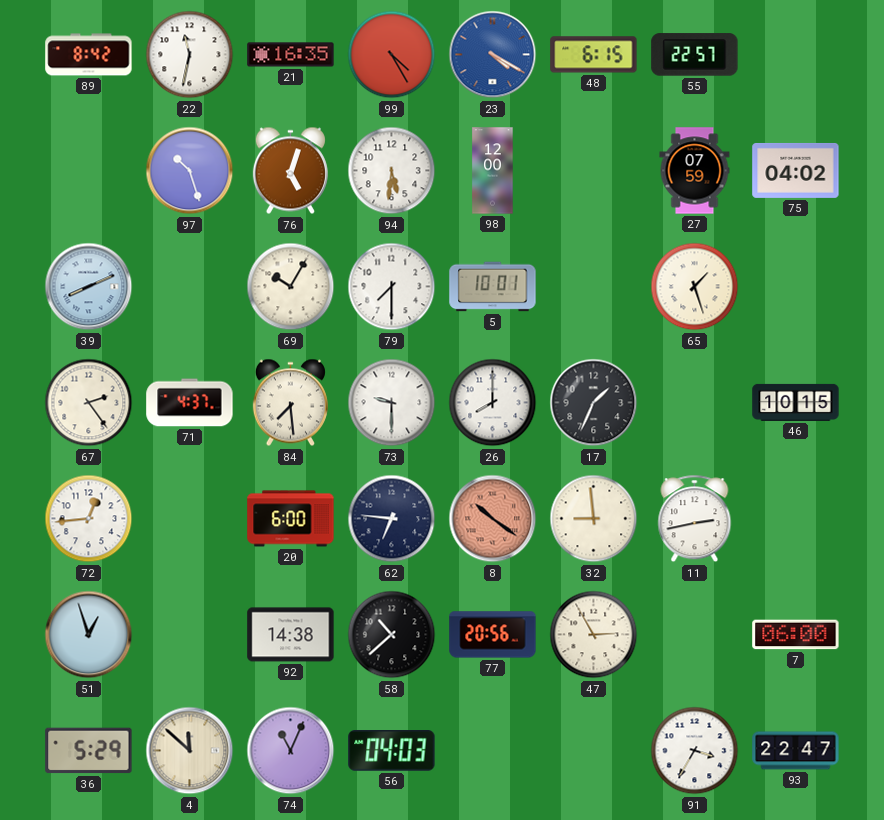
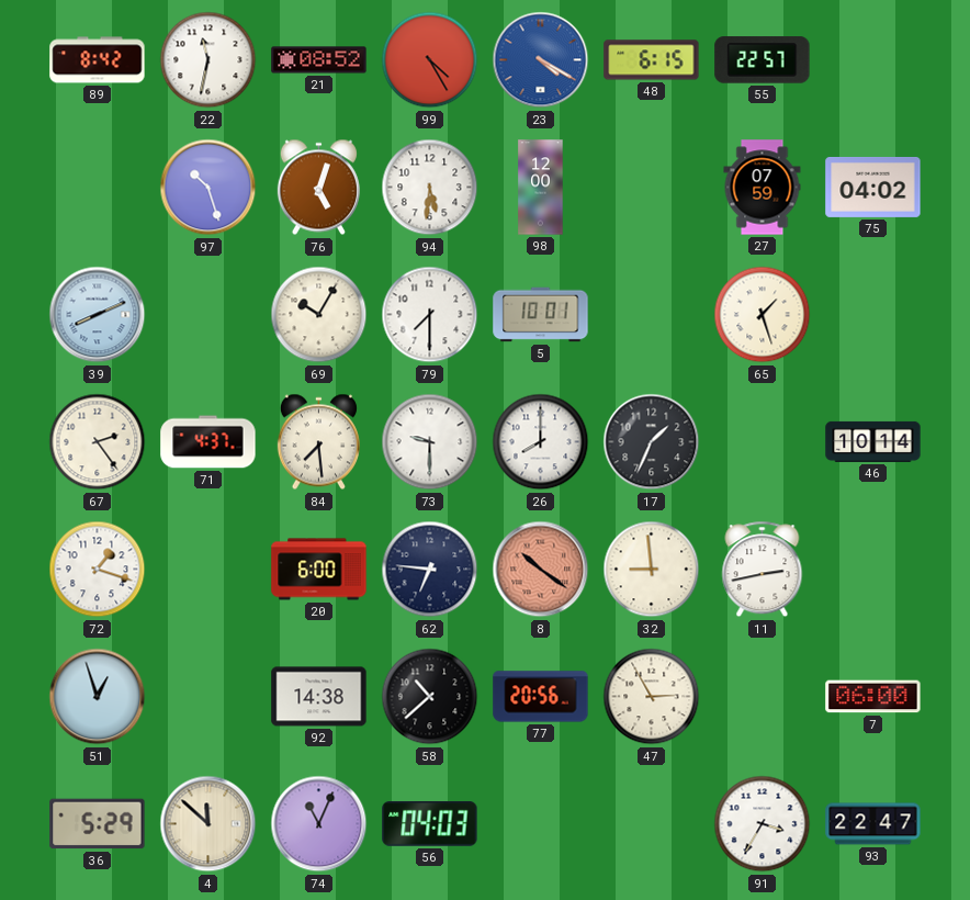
21: 16:35 -> 08:52
46: 10:15 -> 10:14
72: 12:44 -> 1:18
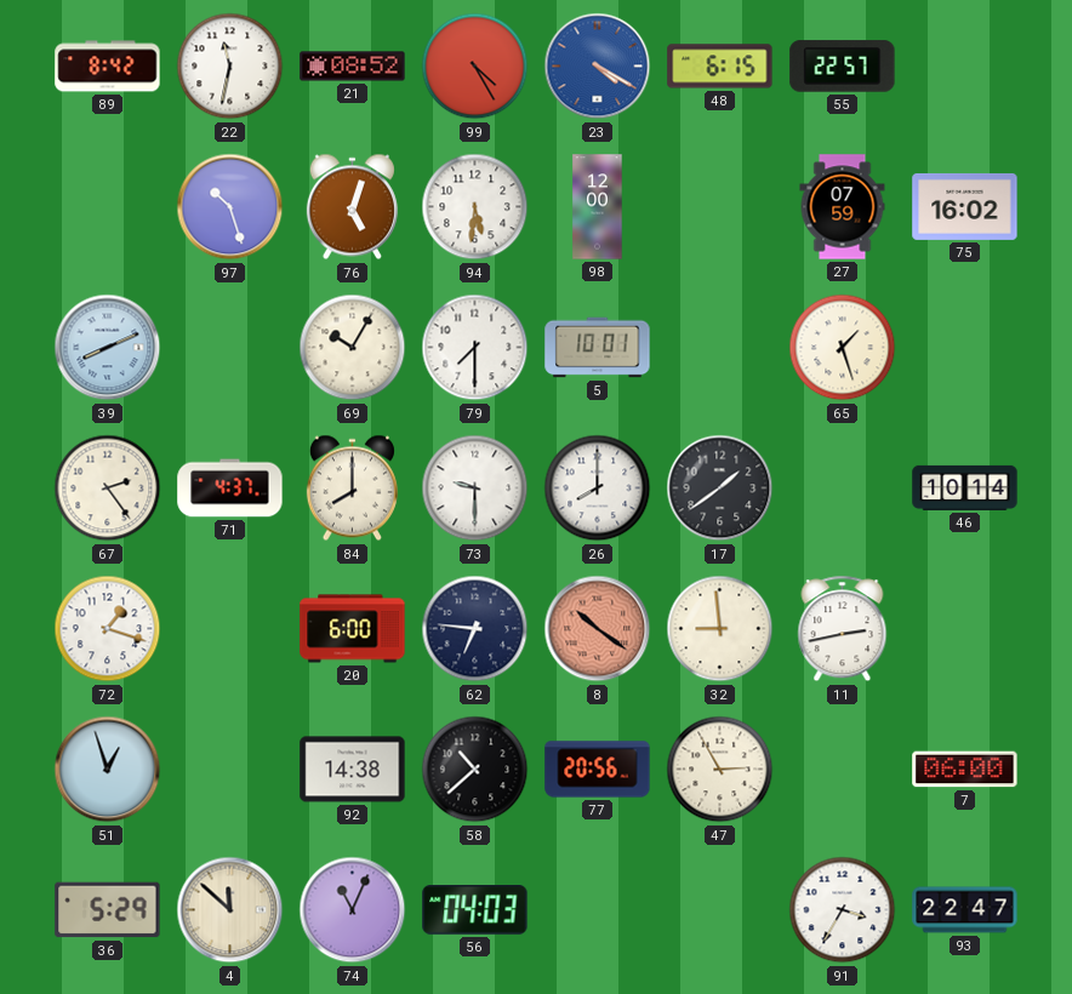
75: 04:02 -> 16:02
84: 7:29 -> 8:00
17: 1:34 -> 1:39
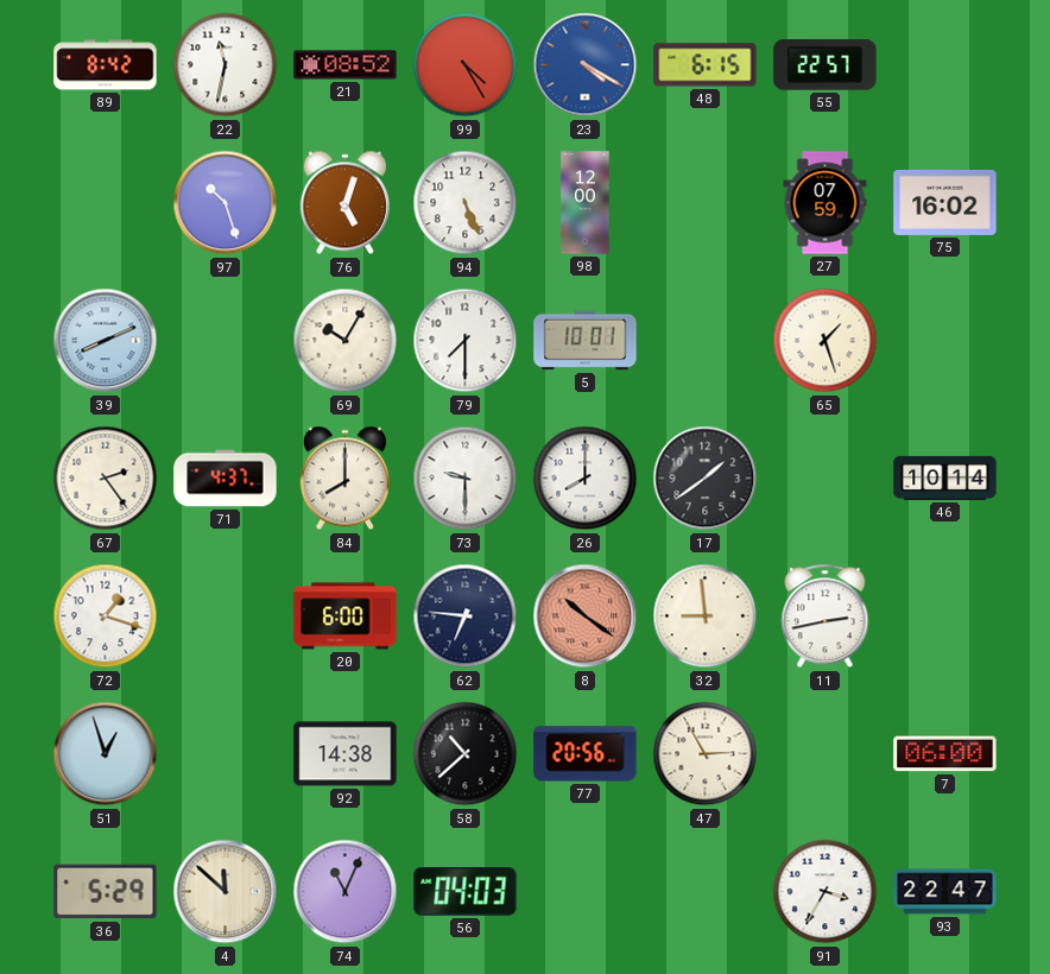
94: 5:31 -> 5:26
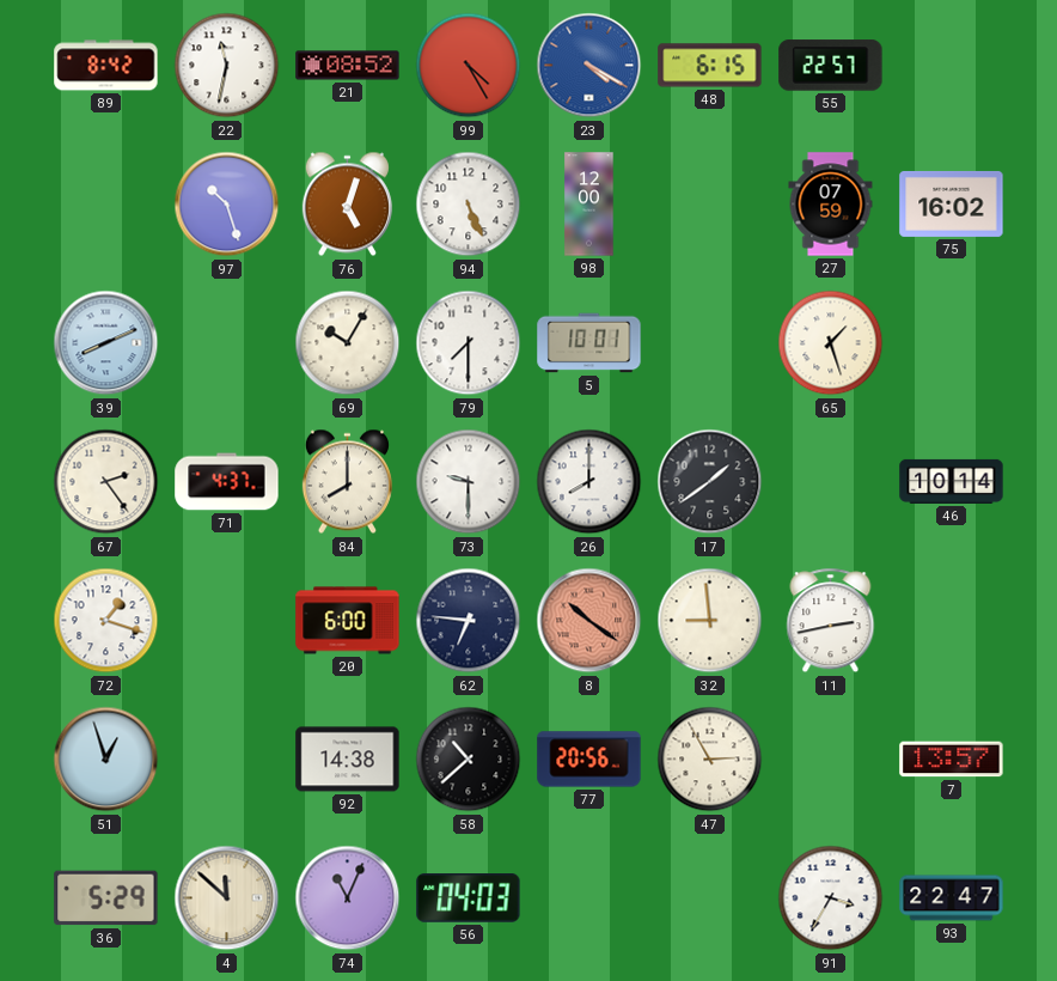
7: 06:00 -> 13:57
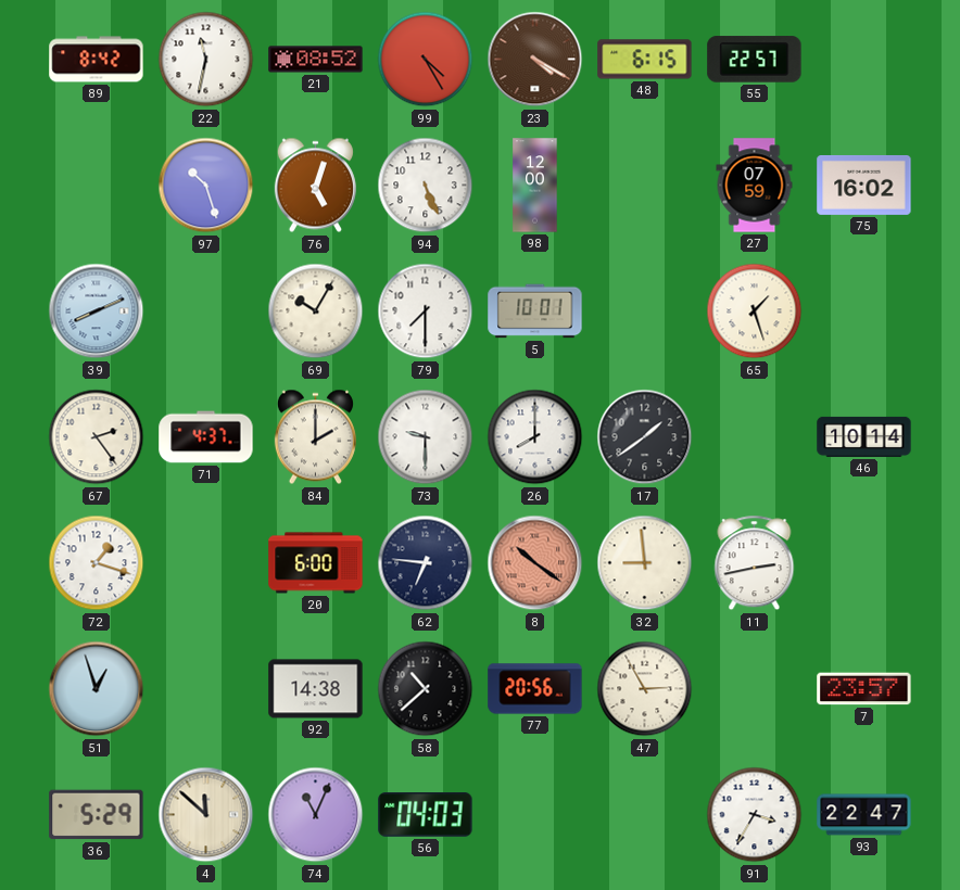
23 dial: blue -> brown
84: 8:00 -> 2:00
7: 13:57 -> 23:57
